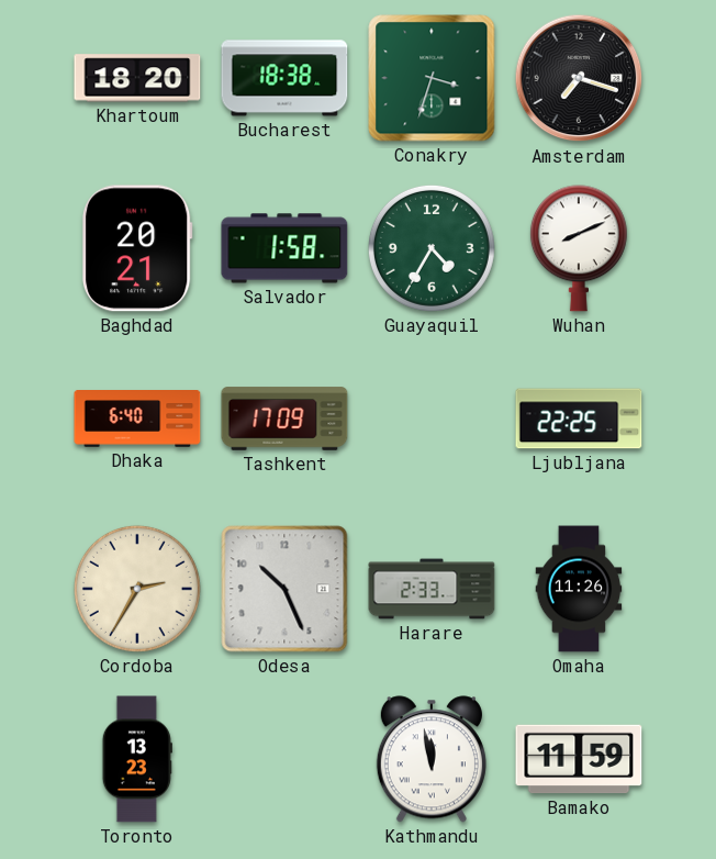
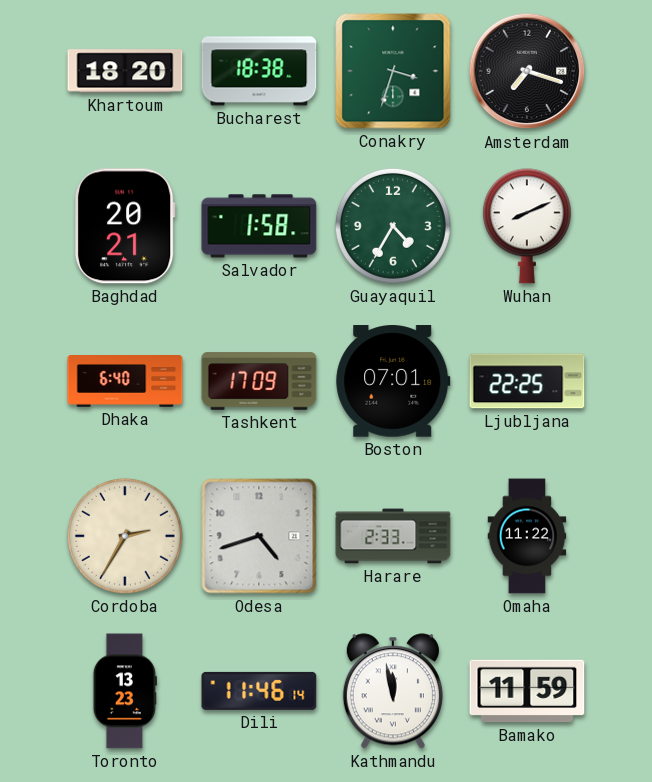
Boston: none -> 07:01
Odesa: 10:26 -> 4:42
Omaha: 11:26 -> 11:22
Dili: none -> 11:46
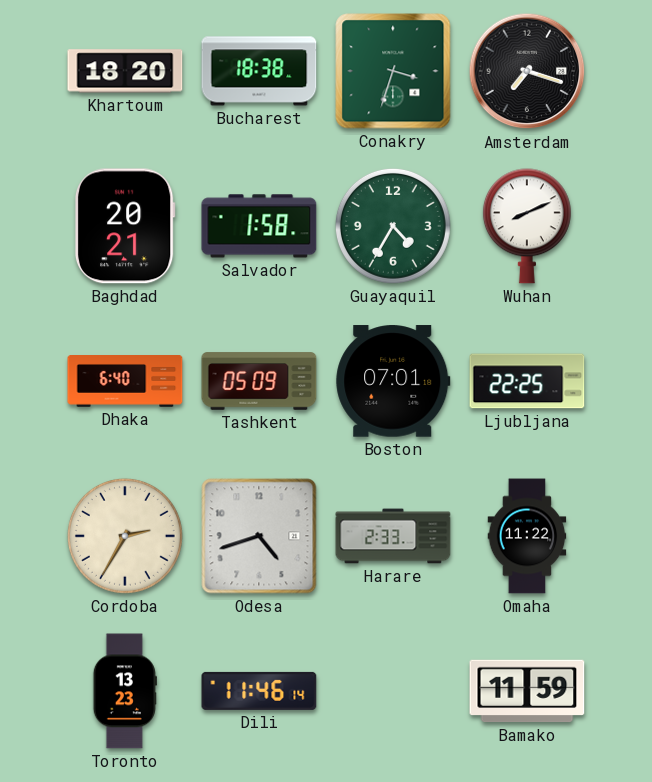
Tashkent: 17:09 -> 05:09
Kathmandu: 11:58 -> none
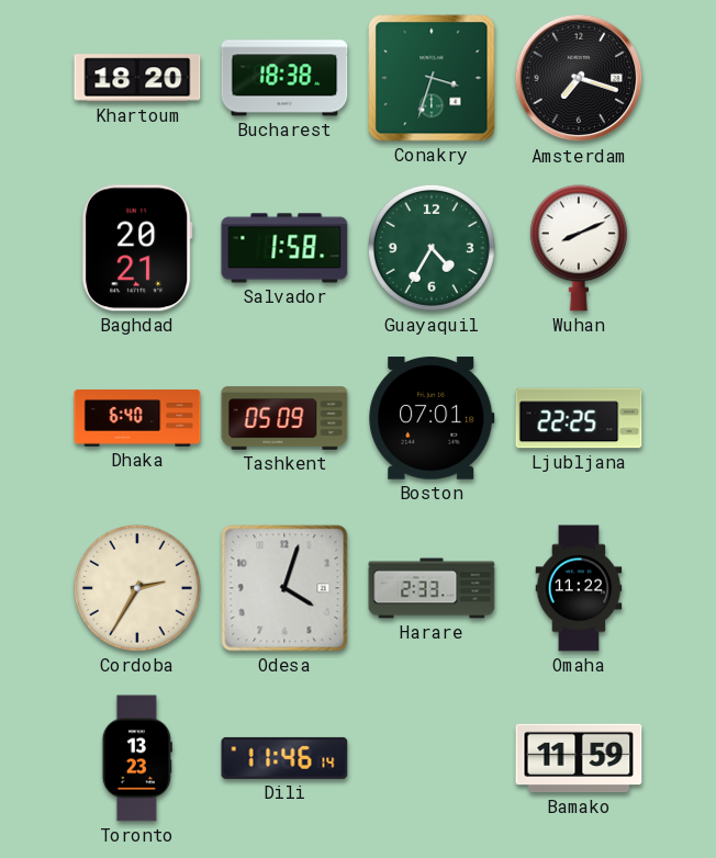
Odesa: 4:42 -> 4:03
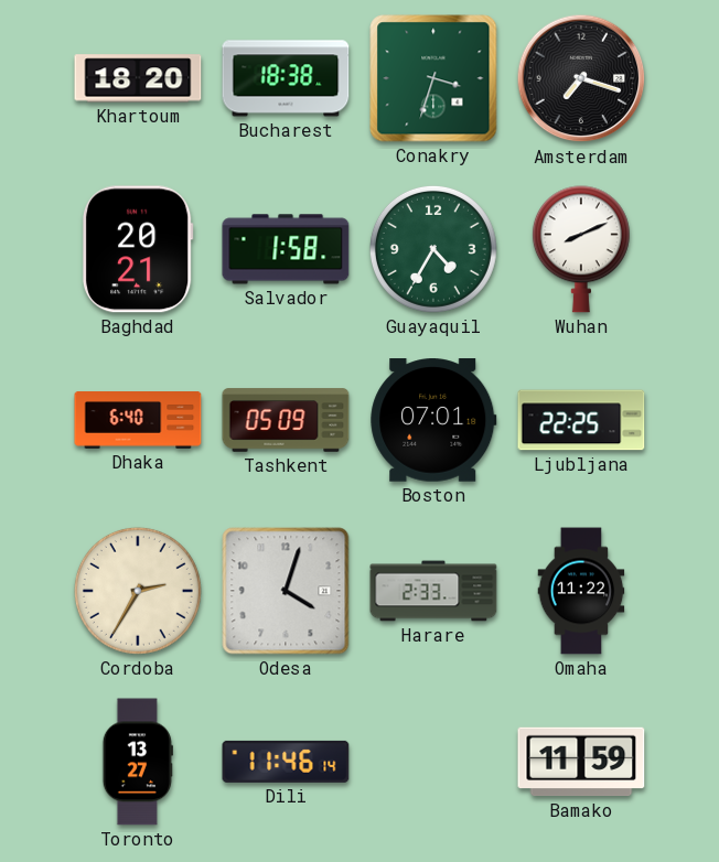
Toronto: 13:23 -> 13:27
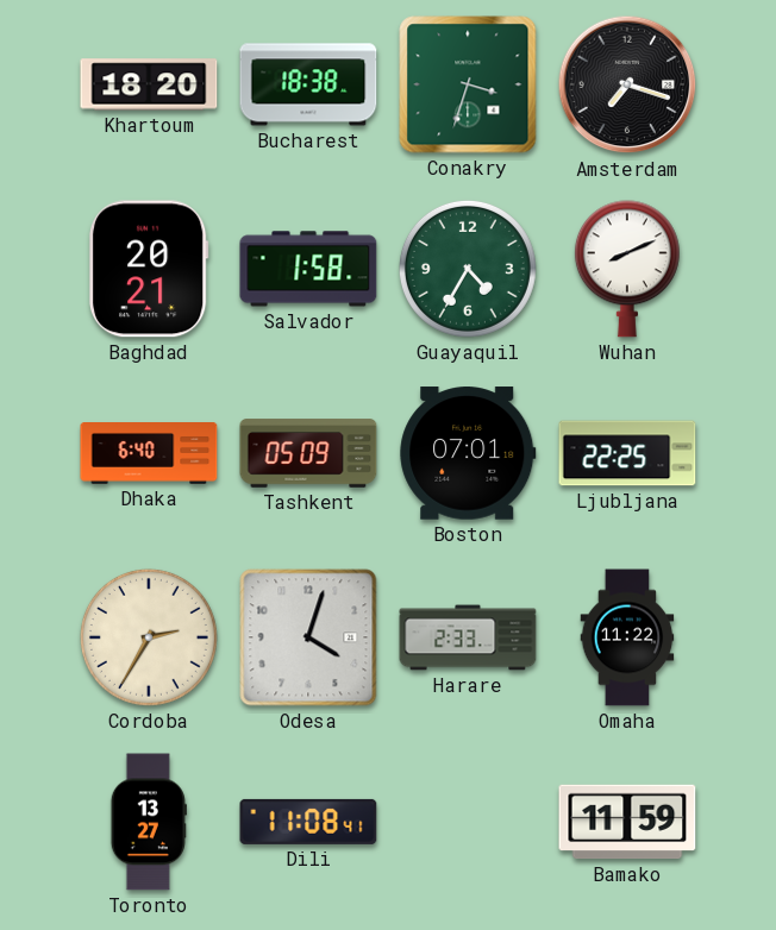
Dili: 11:46 -> 11:08
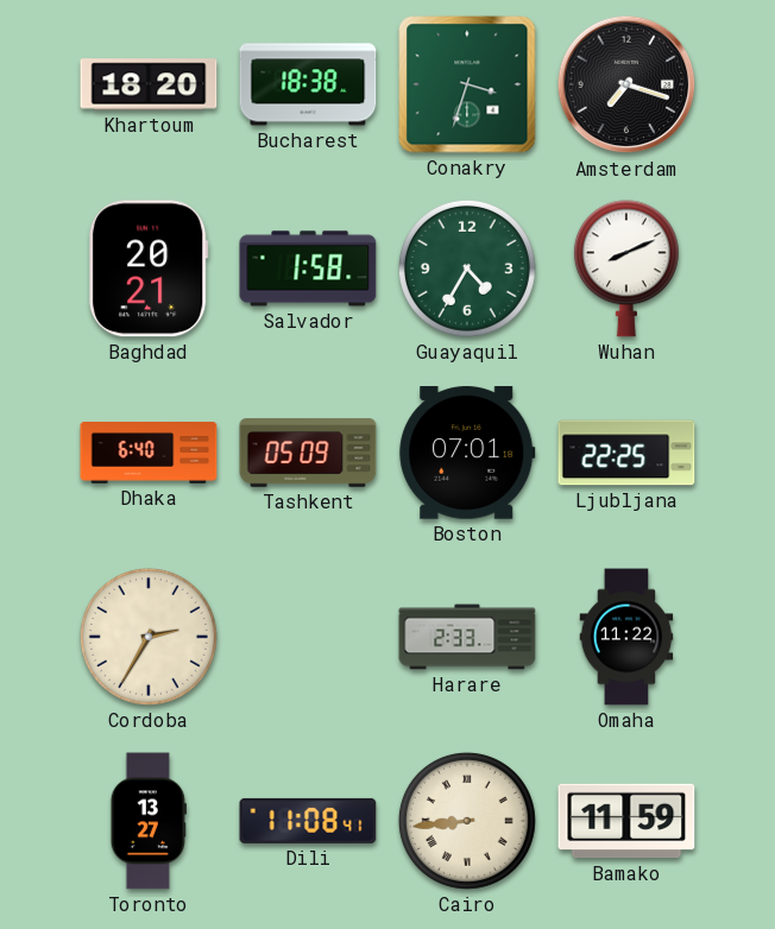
Odesa: 4:03 -> none
Cairo: none -> 8:44
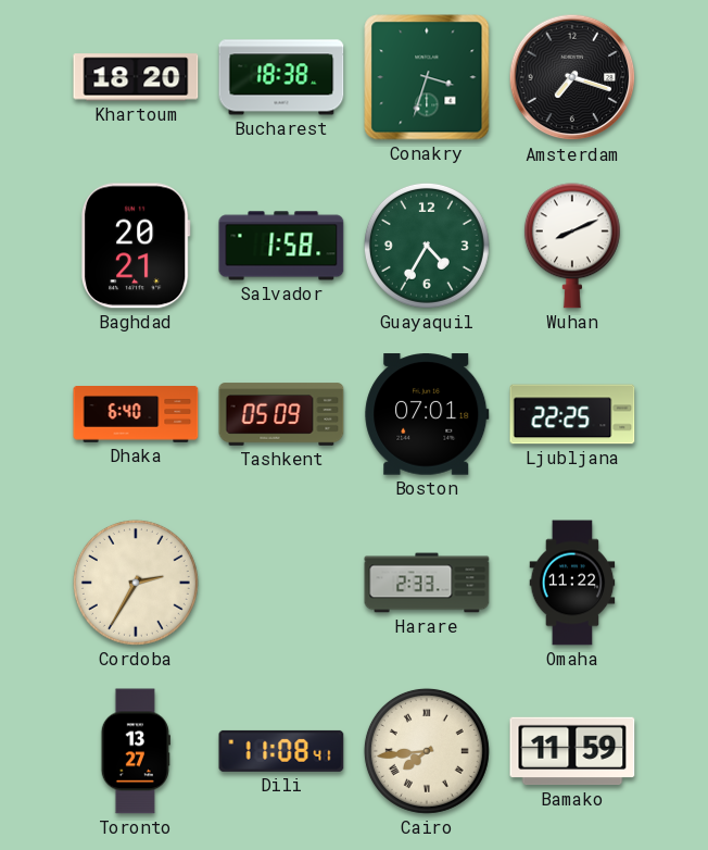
Cairo: 8:44 -> 7:44
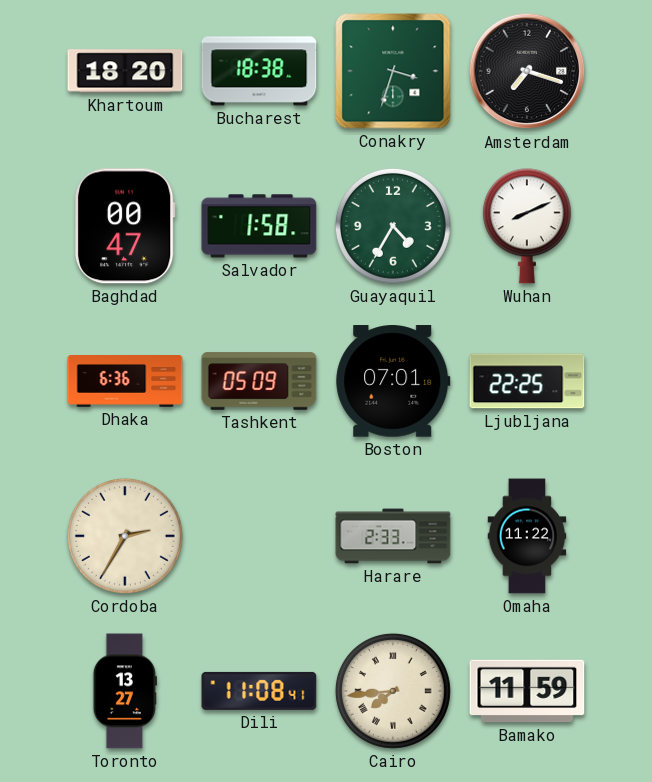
Baghdad: 20:21 -> 00:47
Dhaka: 6:40 -> 6:36
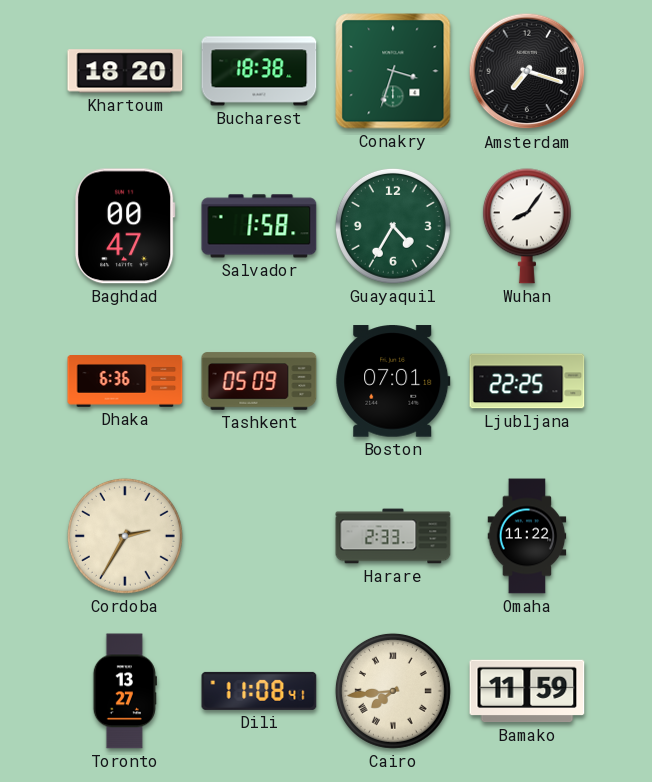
Wuhan: 8:11 -> 8:06
